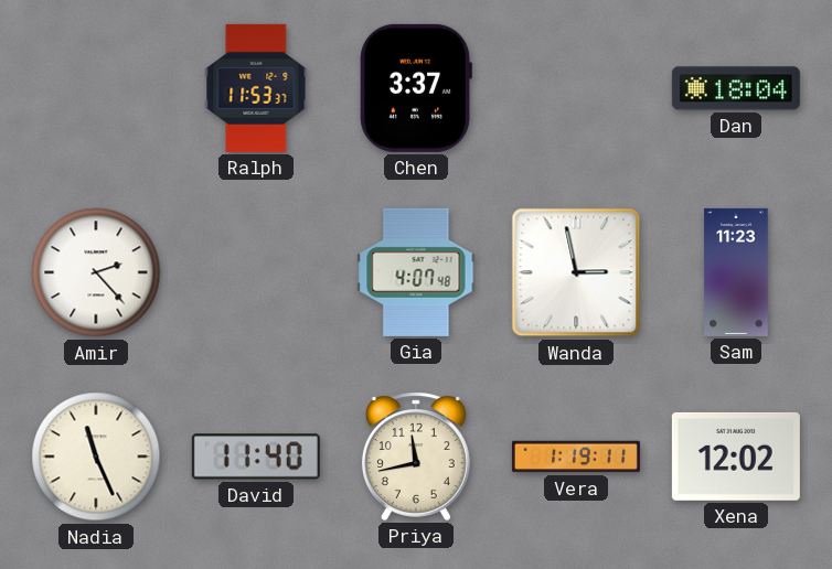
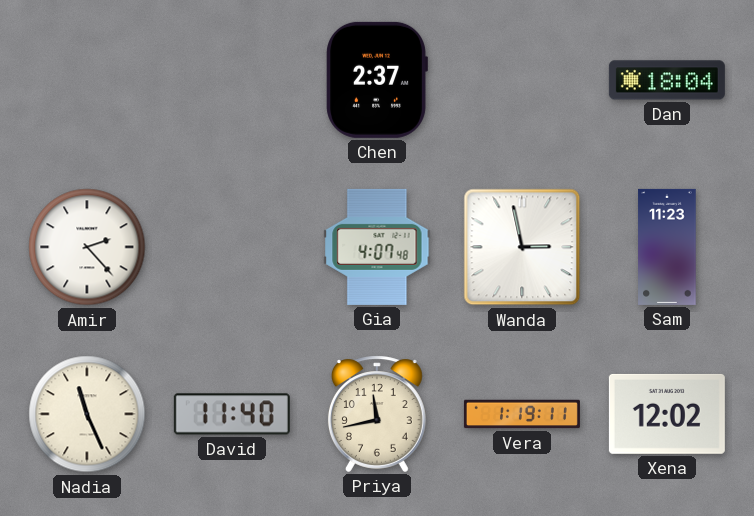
Ralph: 11:53 -> none
Chen: 3:37 -> 2:37
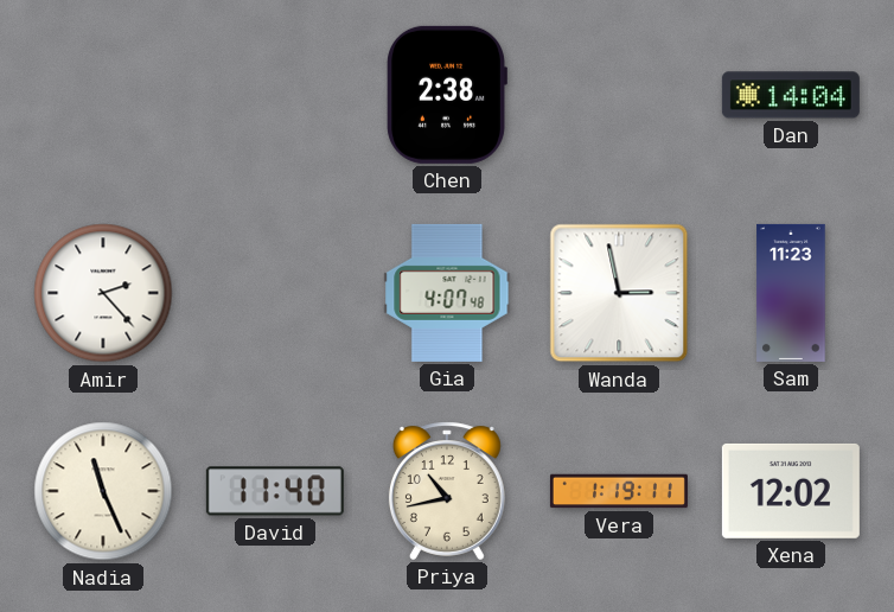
Chen: 2:37 -> 2:38
Dan: 18:04 -> 14:04
Priya: 11:43 -> 10:43
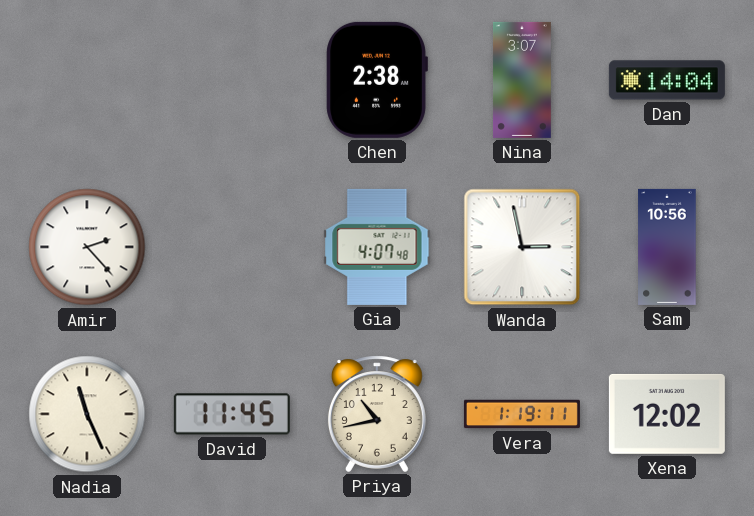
Nina: none -> 3:07
Sam: 11:23 -> 10:56
David: 11:40 -> 11:45
